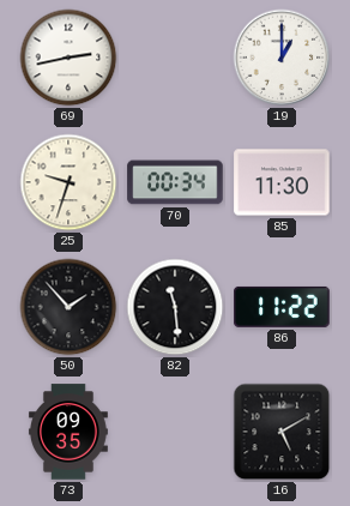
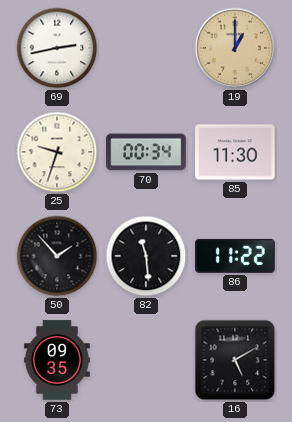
19 dial: white -> champagne
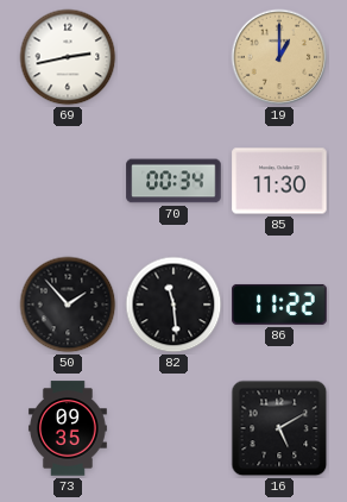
25: 9:33 -> none
